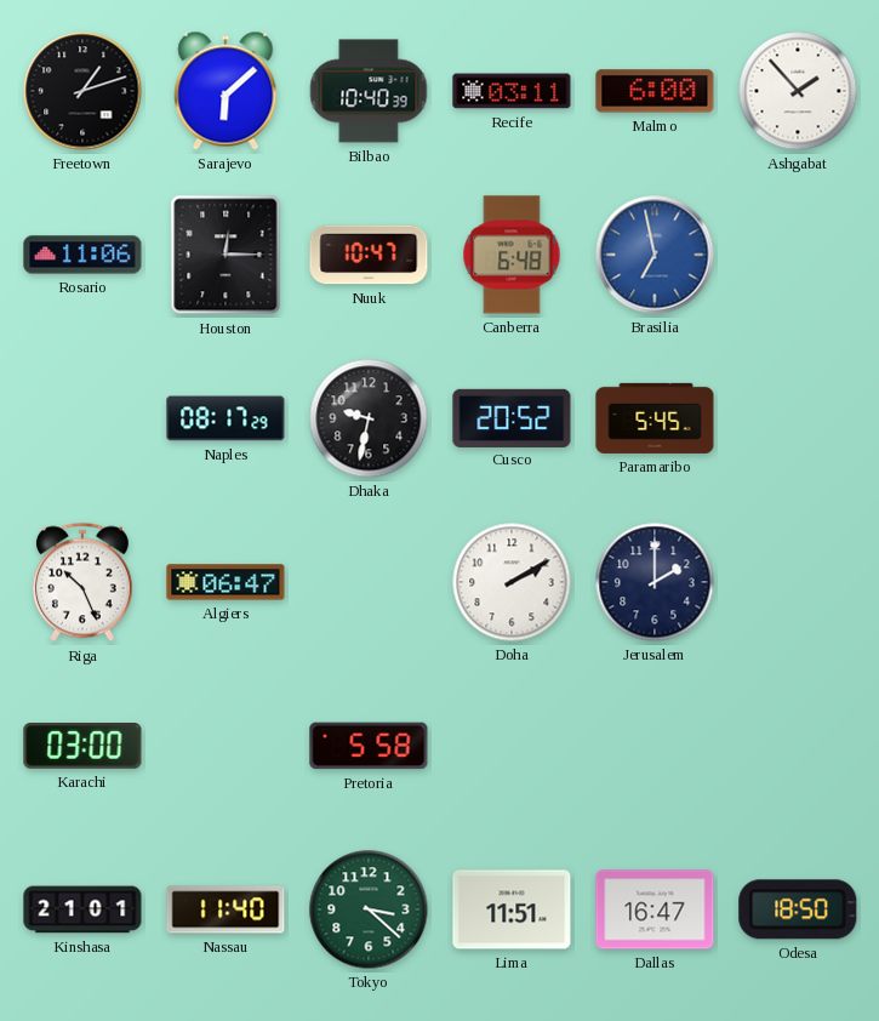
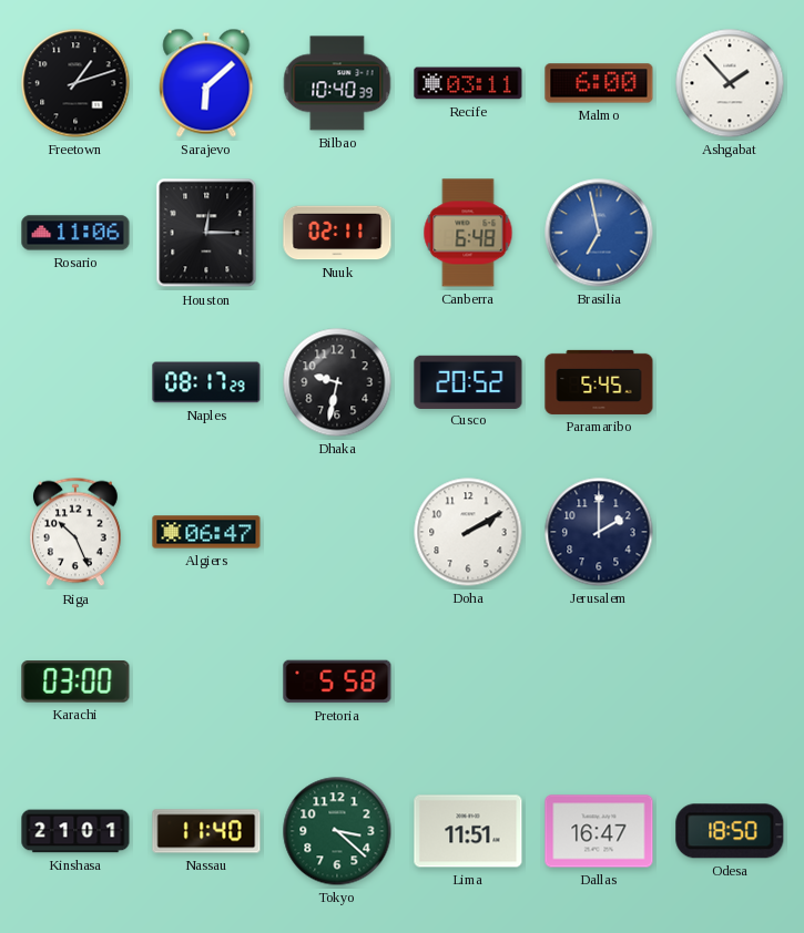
Nuuk: 10:47 -> 02:11
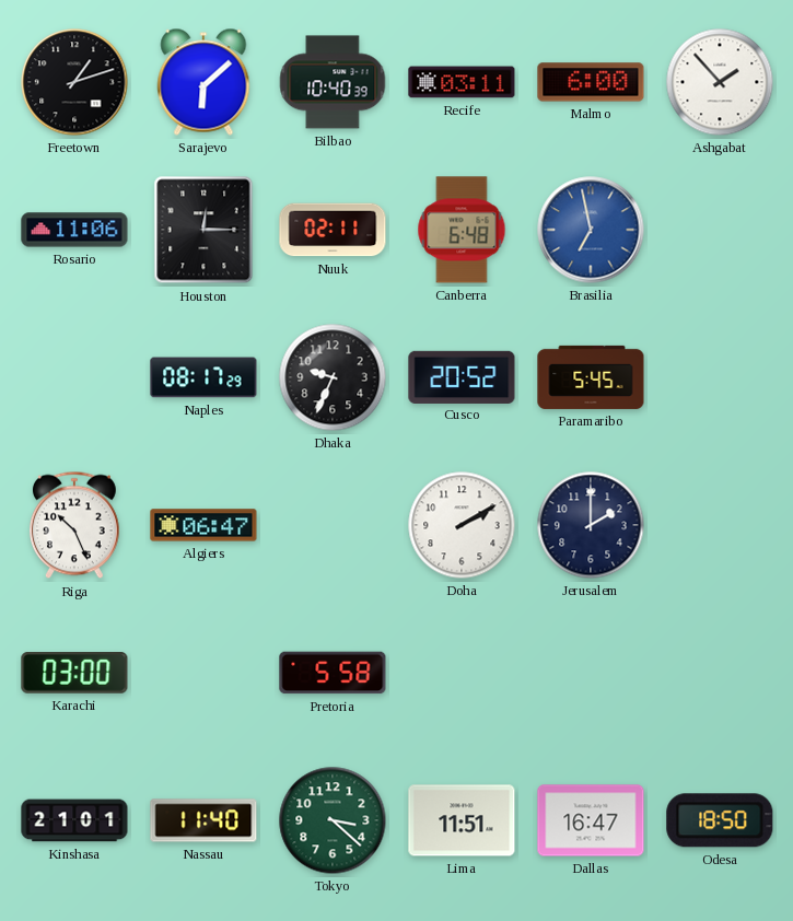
Dhaka: 9:32 -> 9:34
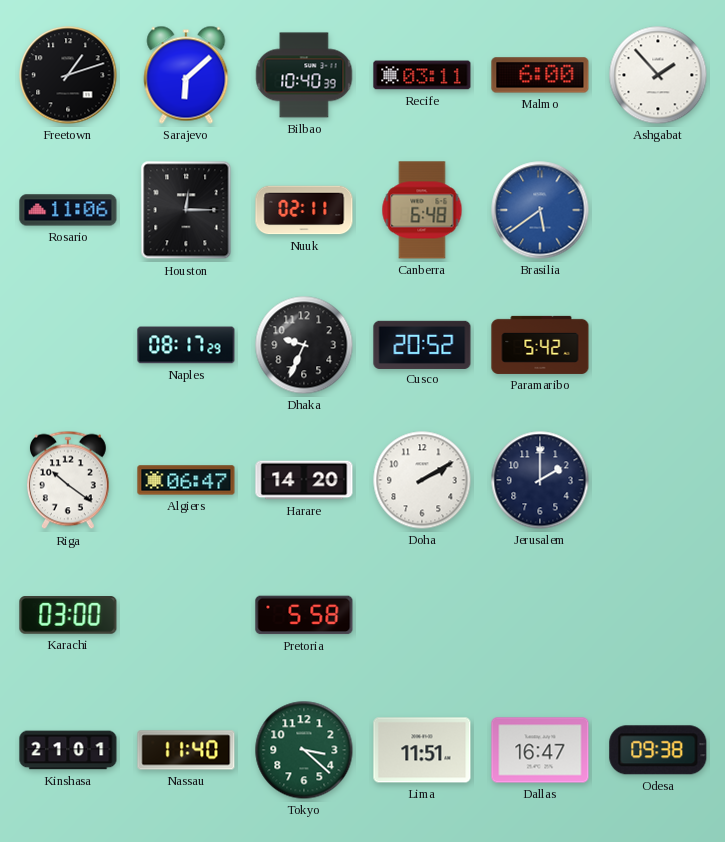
Brasilia: 6:58 -> 5:39
Paramaribo: 5:45 -> 5:42
Riga: 10:26 -> 10:21
Harare: none -> 14:20
Odesa: 18:50 -> 09:38
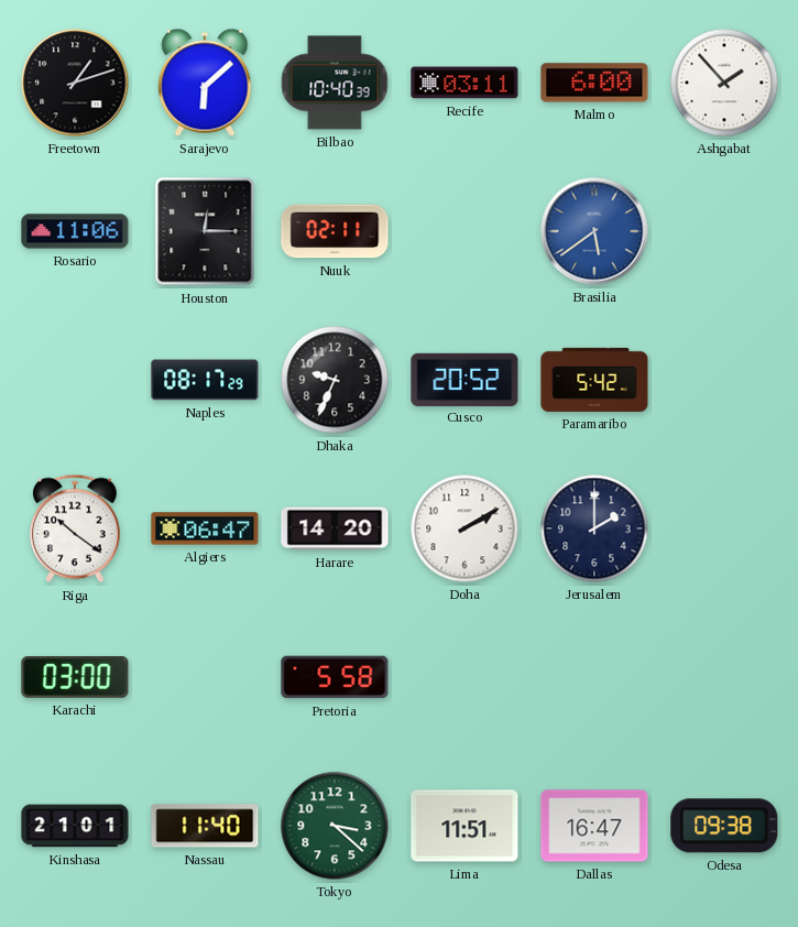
Canberra: 6:48 -> none
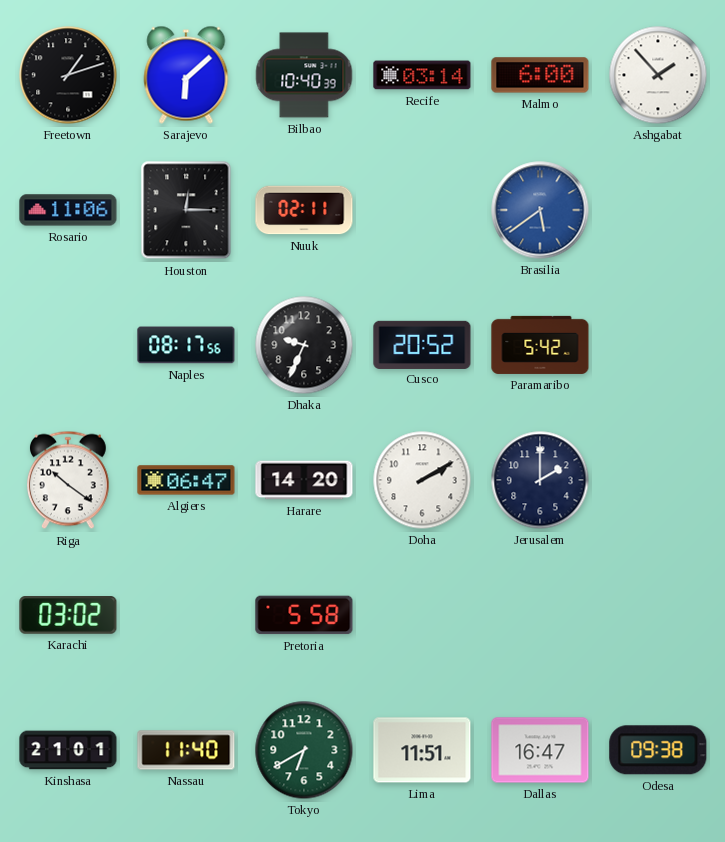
Recife: 03:11 -> 03:14
Naples: 08:17:29 -> 08:17:56
Karachi: 03:00 -> 03:02
Tokyo: 3:22 -> 6:40
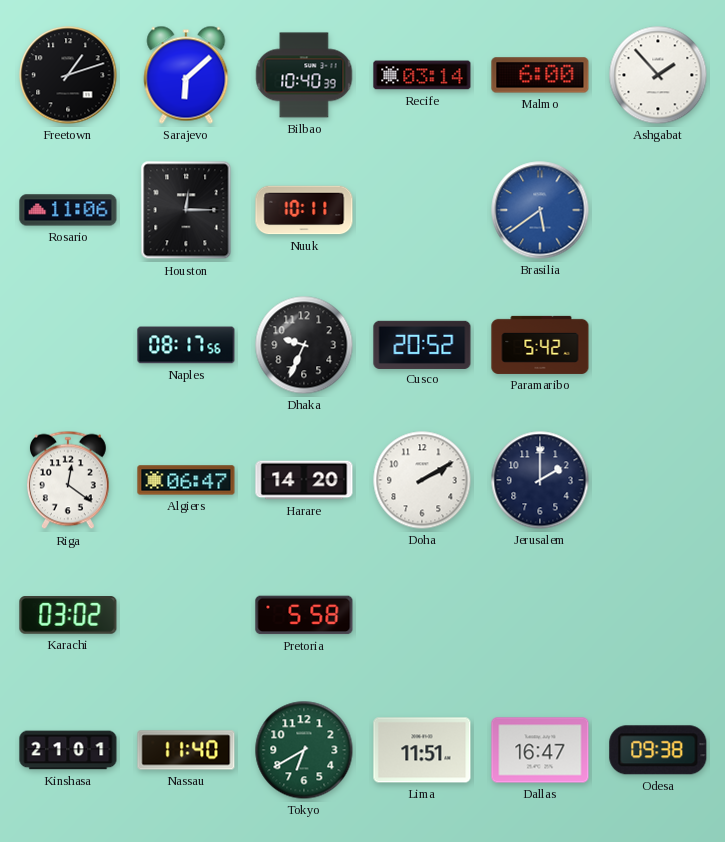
Nuuk: 02:11 -> 10:11
Riga: 10:21 -> 12:21
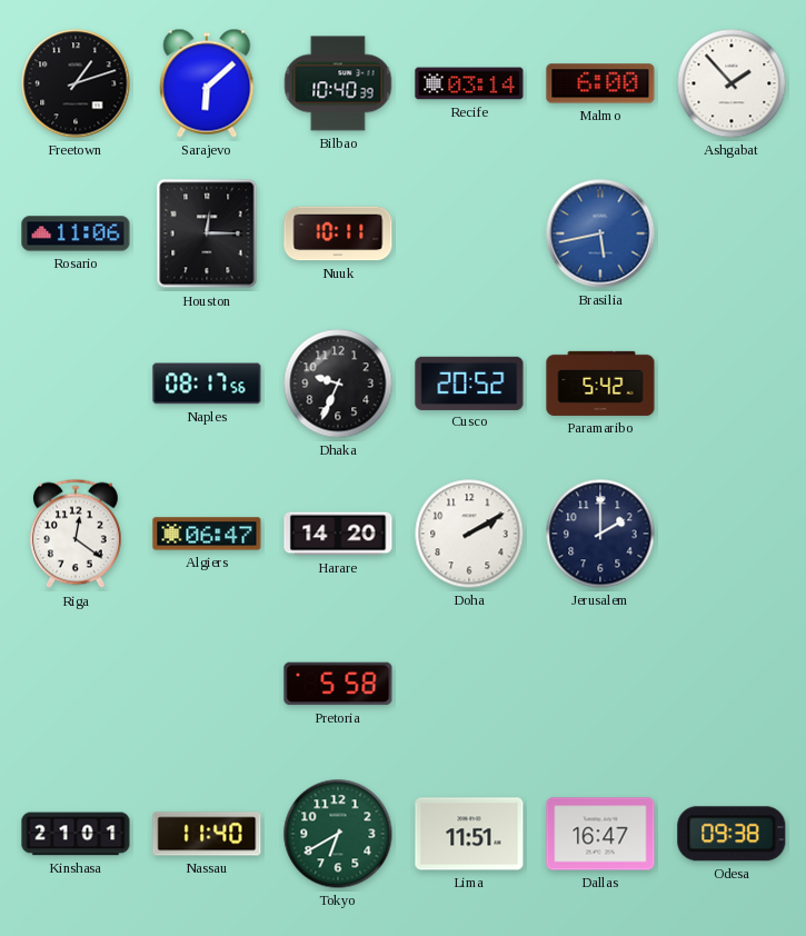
Brasilia: 5:39 -> 5:43
Karachi: 03:02 -> none
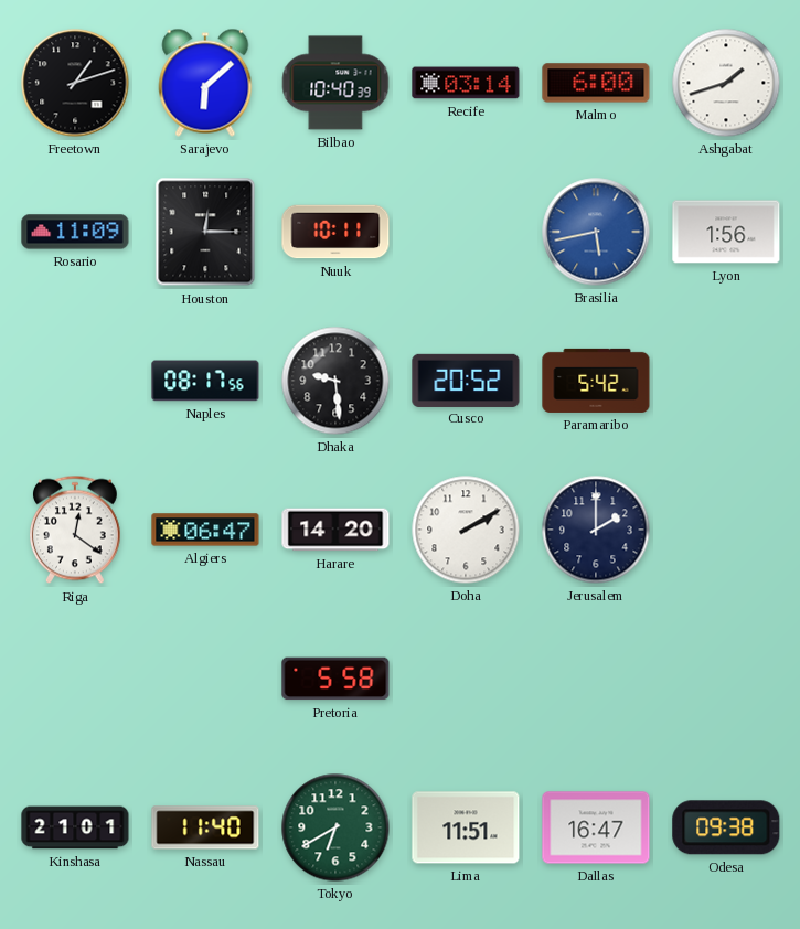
Ashgabat: 1:53 -> 1:42
Rosario: 11:06 -> 11:09
Lyon: none -> 1:56
Dhaka: 9:34 -> 9:29
